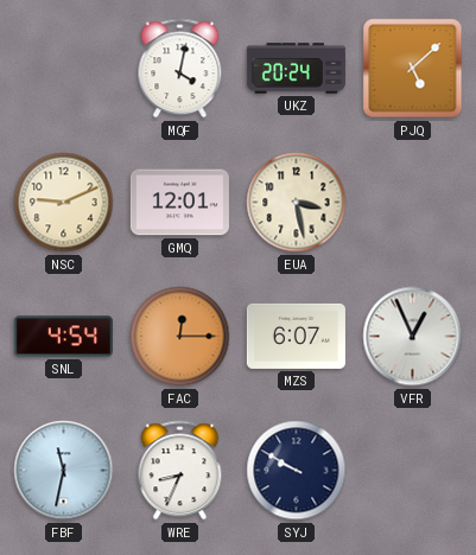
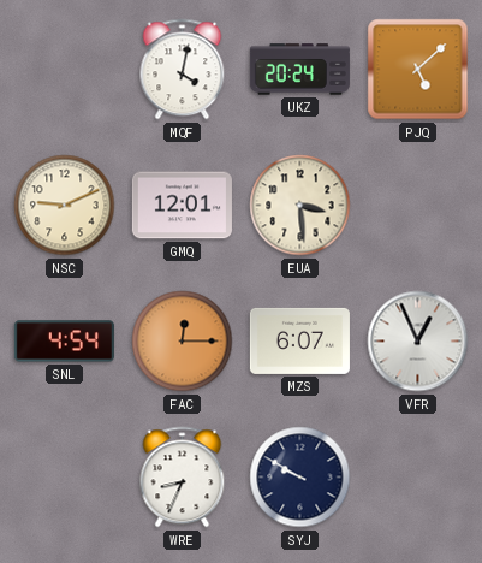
EUA: 3:28 -> 3:29
FBF: 11:32 -> none
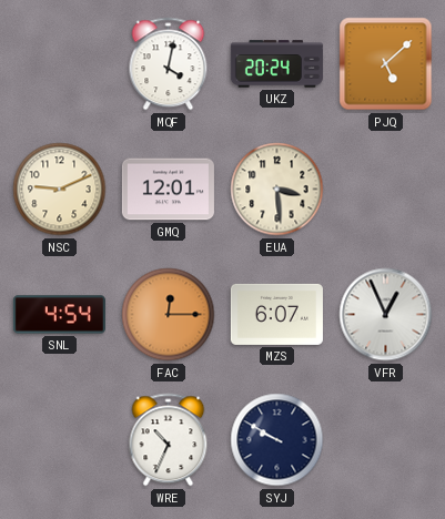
WRE: 8:34 -> 10:34
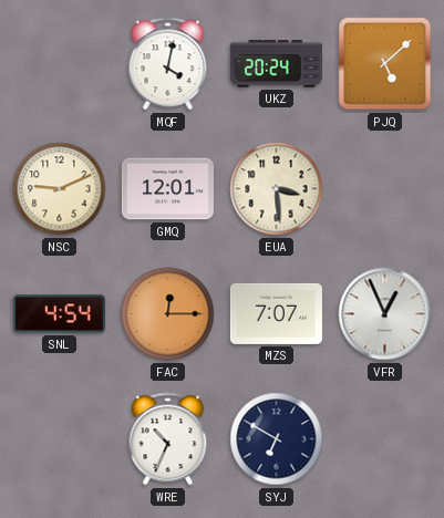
MZS: 6:07 -> 7:07
SYJ: 9:50 -> 6:50
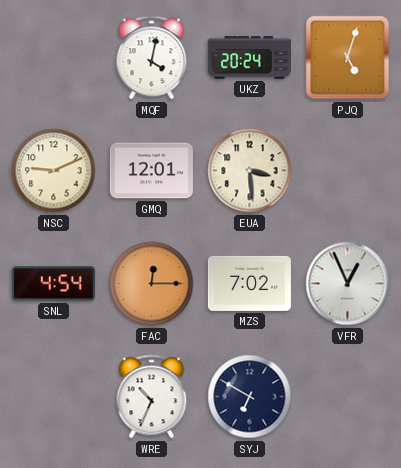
PJQ: 5:08 -> 5:03
MZS: 7:07 -> 7:02
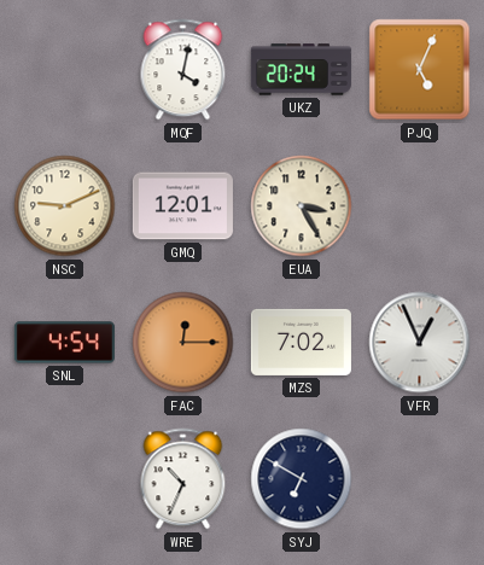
PJQ: 5:03 -> 5:04
EUA: 3:29 -> 3:25
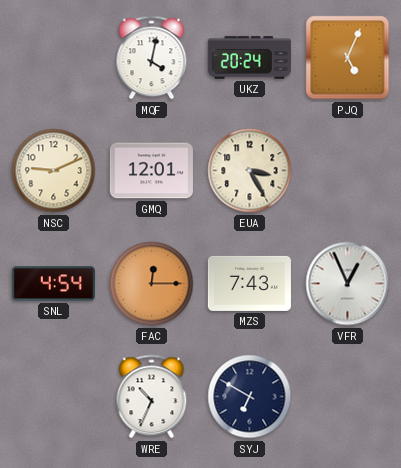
MZS: 7:02 -> 7:43
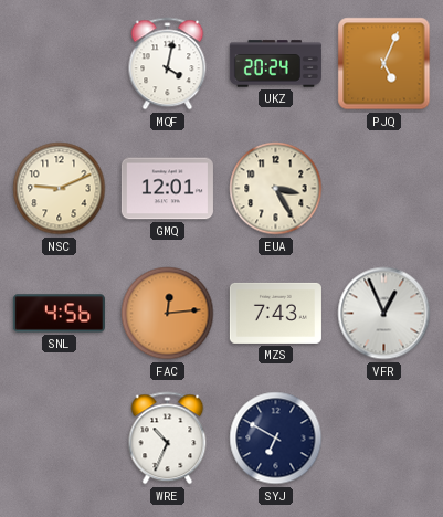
SNL: 4:54 -> 4:56
FAC: 12:15 -> 12:14
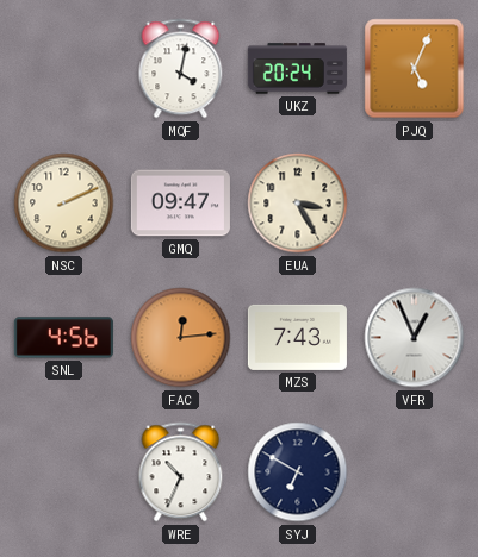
NSC: 9:11 -> 2:11
GMQ: 12:01 -> 09:47
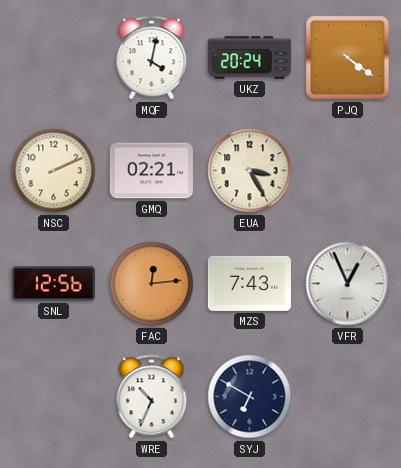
PJQ: 5:04 -> 4:21
GMQ: 09:47 -> 02:21
SNL: 4:56 -> 12:56
